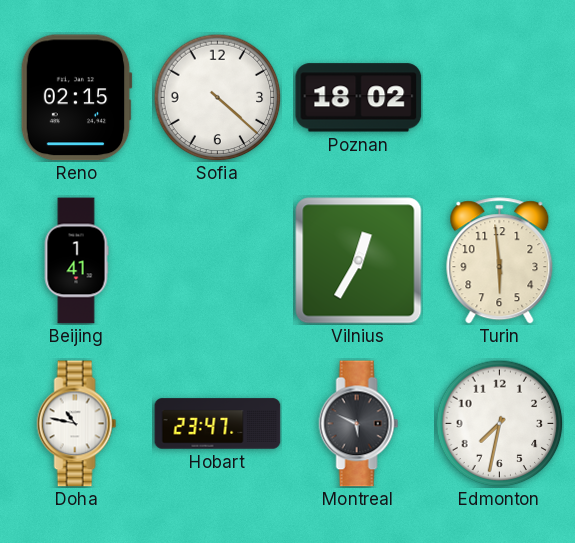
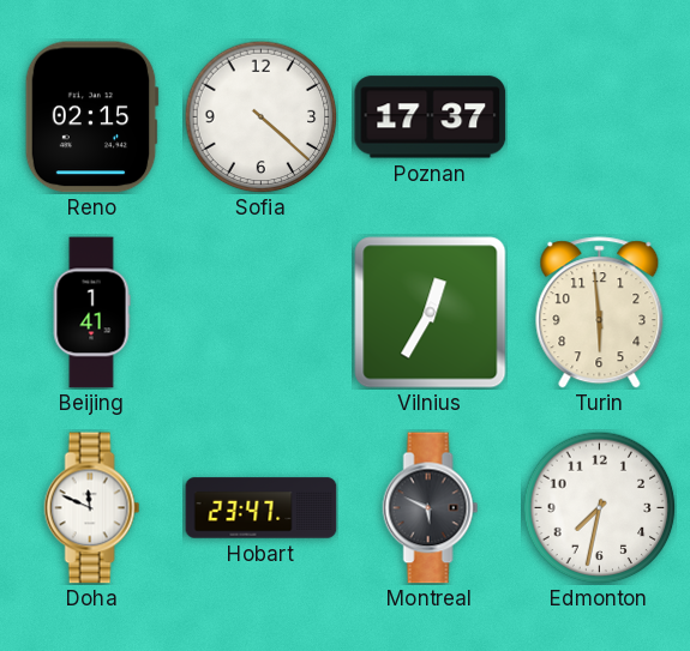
Poznan: 18:02 -> 17:37
Doha: 10:47 -> 11:49
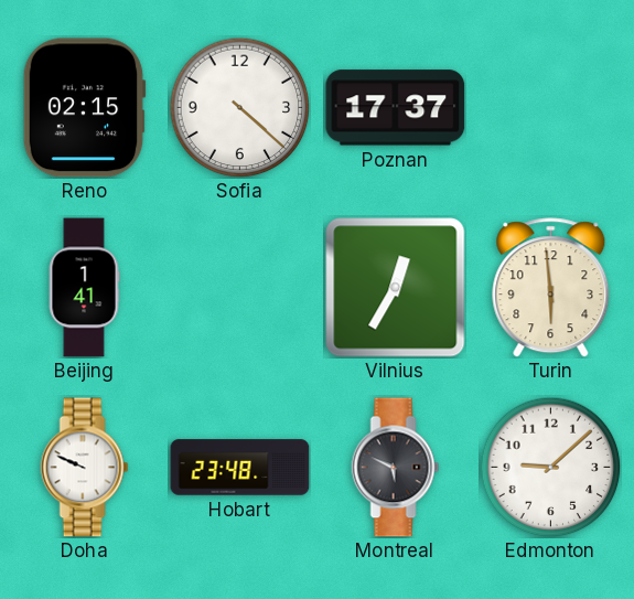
Doha: 11:49 -> 9:49
Hobart: 23:47 -> 23:48
Edmonton: 7:32 -> 9:08
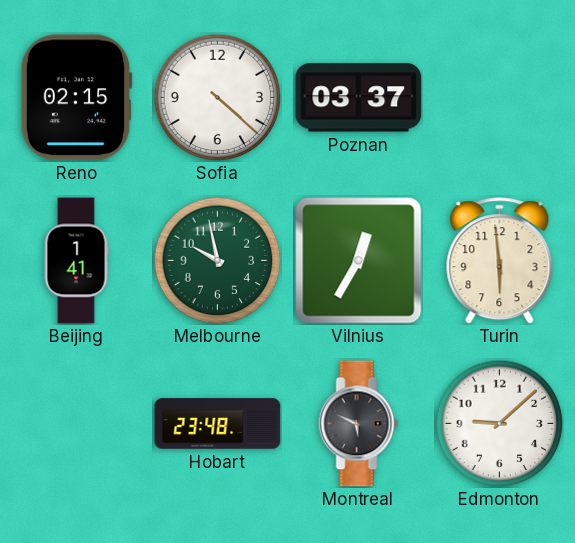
Poznan: 17:37 -> 03:37
Melbourne: none -> 9:58
Doha: 9:49 -> none
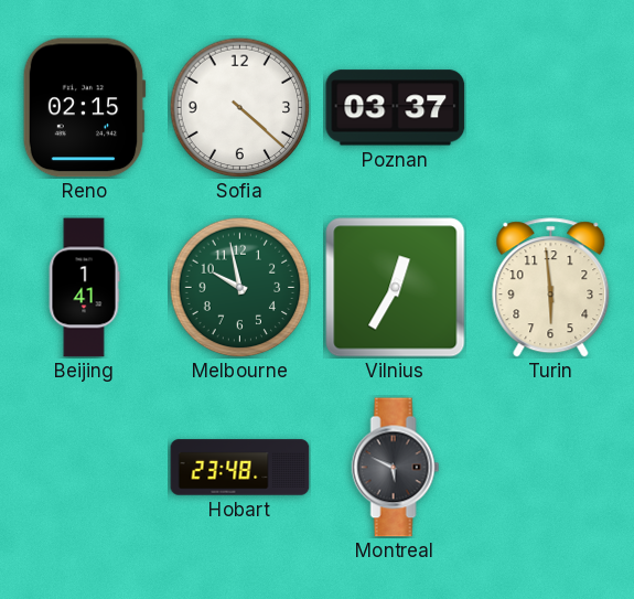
Edmonton: 9:08 -> none
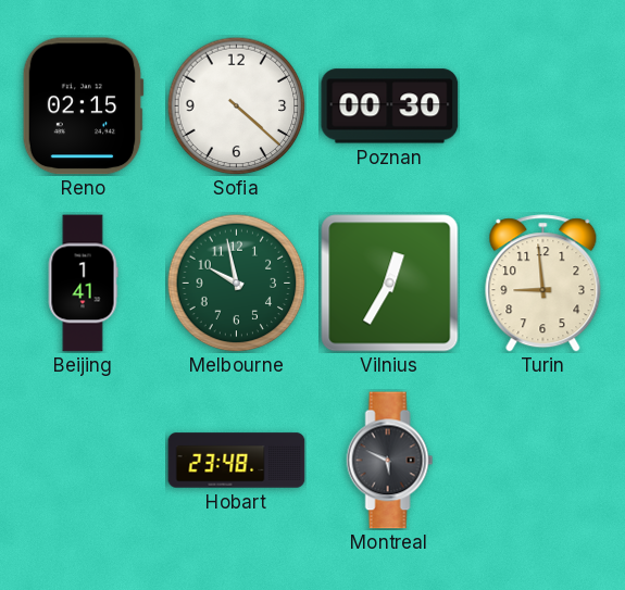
Poznan: 03:37 -> 00:30
Turin: 5:59 -> 8:59
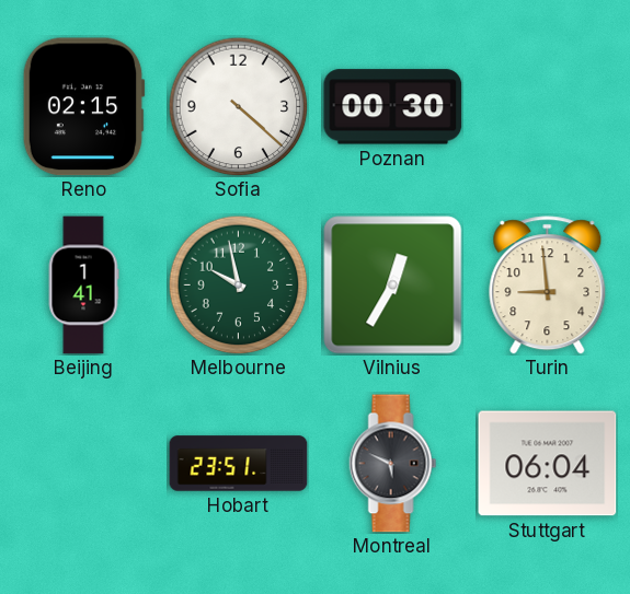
Hobart: 23:48 -> 23:51
Stuttgart: none -> 06:04
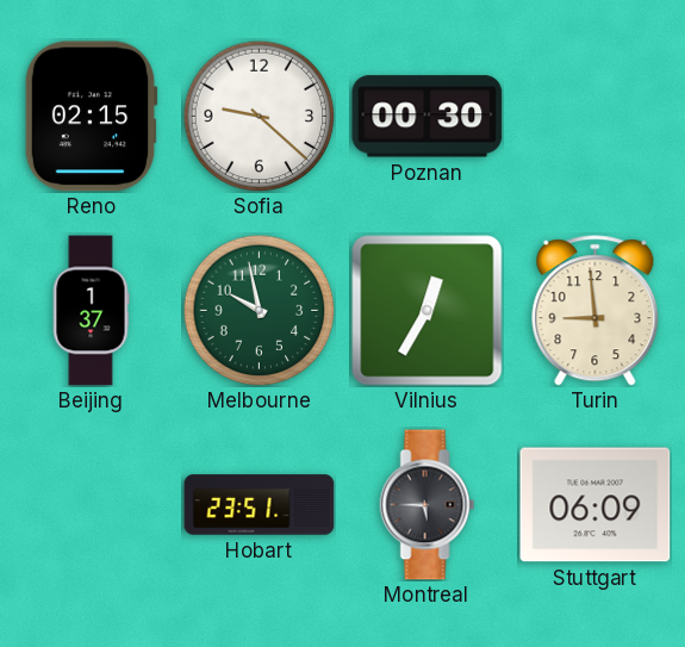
Sofia: 4:22 -> 9:22
Beijing: 1:41 -> 1:37
Montreal: 5:49 -> 5:45
Stuttgart: 06:04 -> 06:09
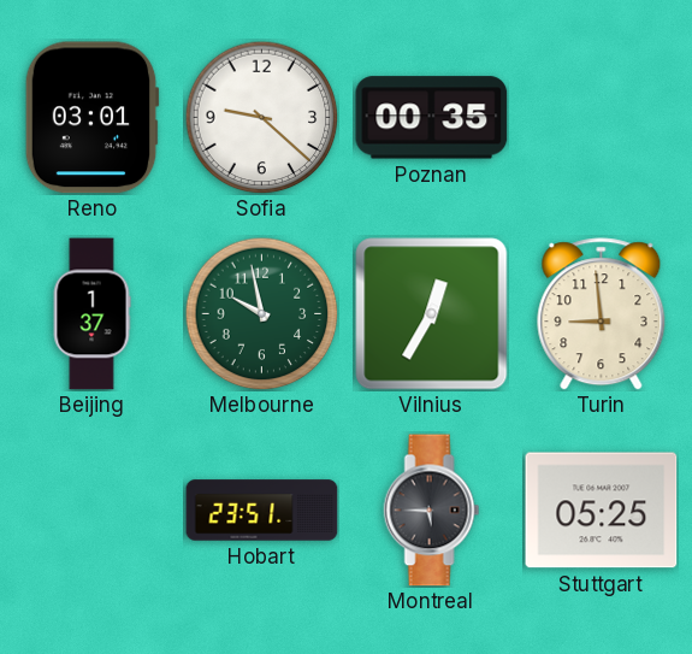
Reno: 02:15 -> 03:01
Poznan: 00:30 -> 00:35
Stuttgart: 06:09 -> 05:25
